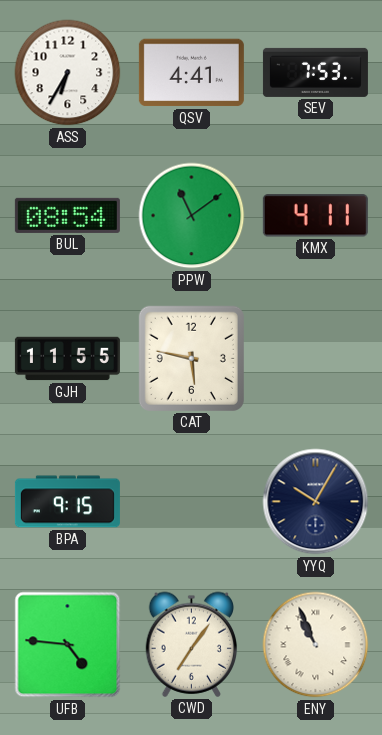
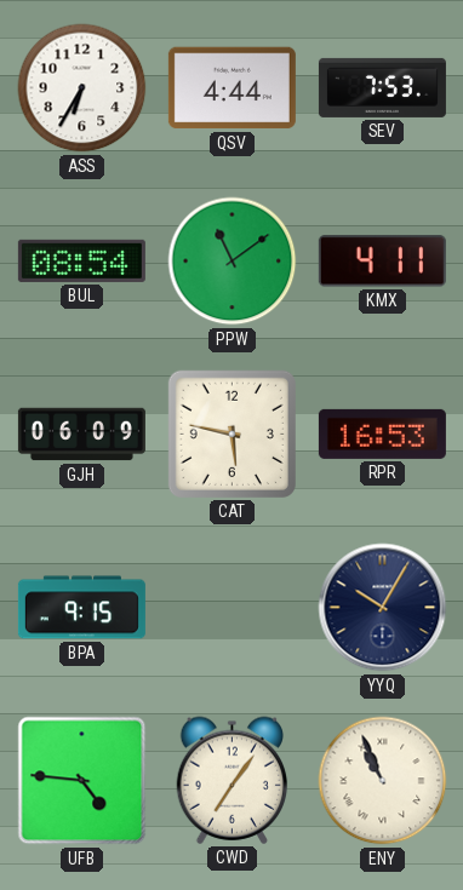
QSV: 4:41 -> 4:44
GJH: 11:55 -> 06:09
RPR: none -> 16:53
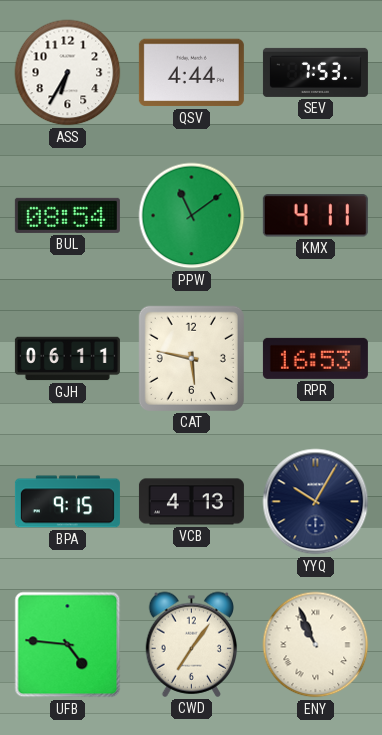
GJH: 06:09 -> 06:11
VCB: none -> 4:13
